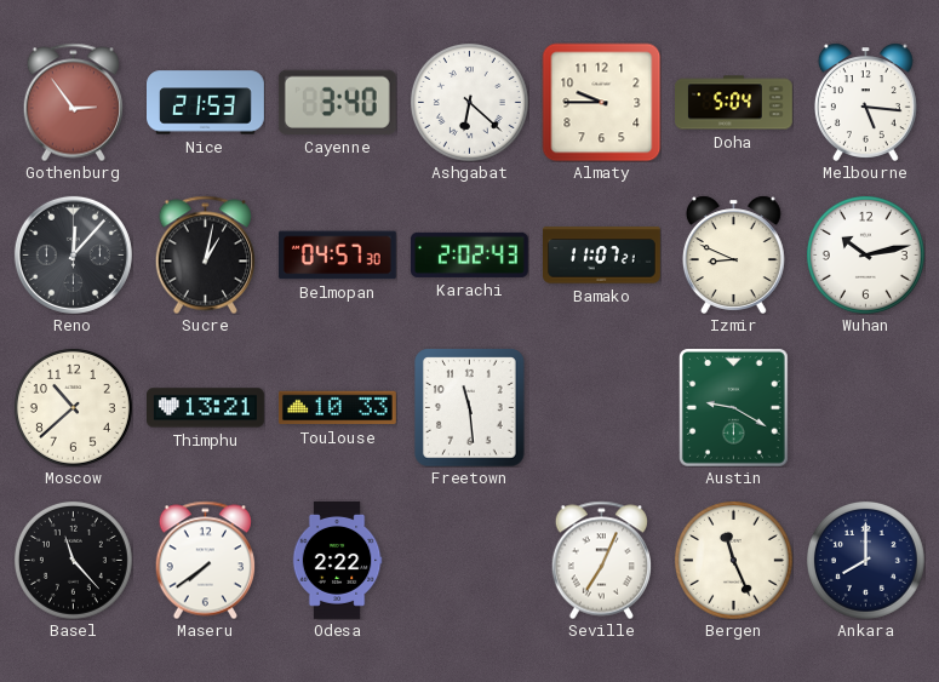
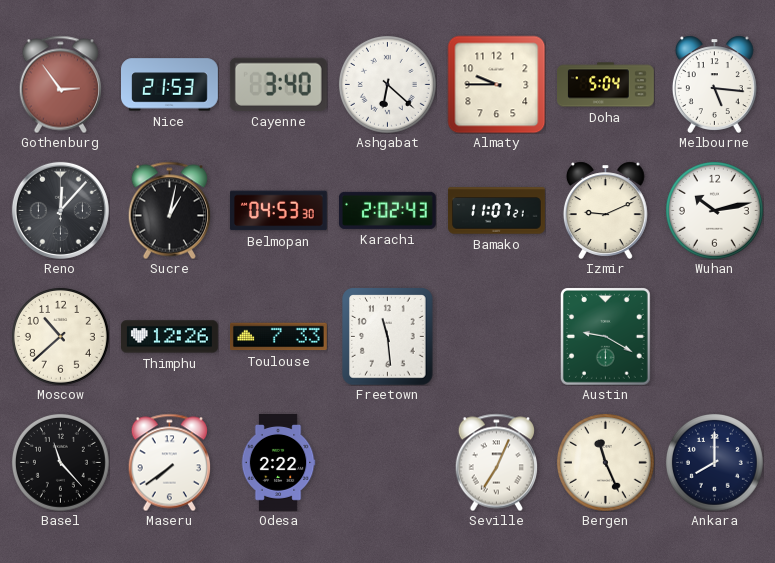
Belmopan: 04:57 -> 04:53
Izmir: 8:49 -> 9:11
Thimphu: 13:21 -> 12:26
Toulouse: 10:33 -> 7:33
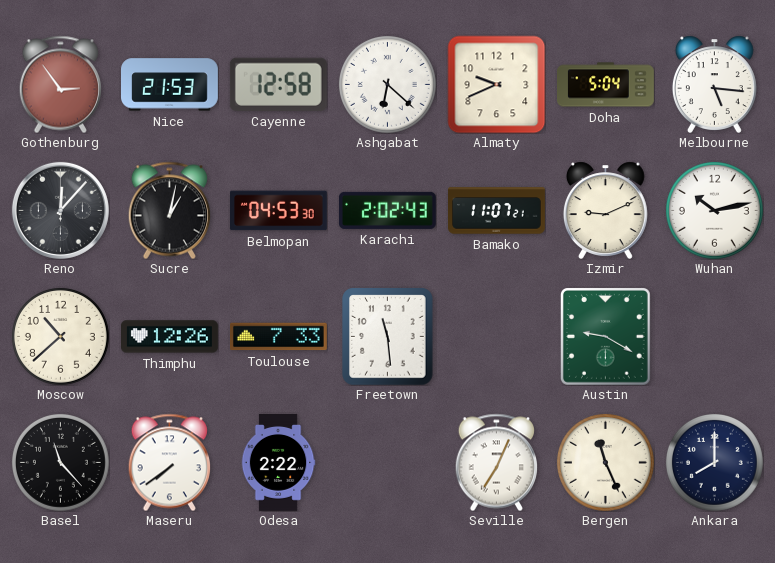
Cayenne: 3:40 -> 12:58
Almaty: 9:45 -> 9:41
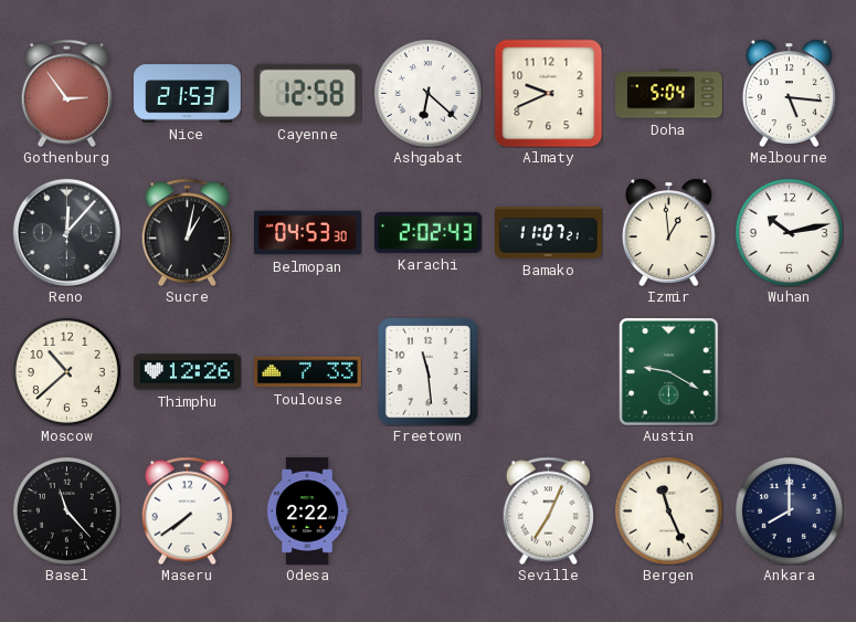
Izmir: 9:11 -> 12:59
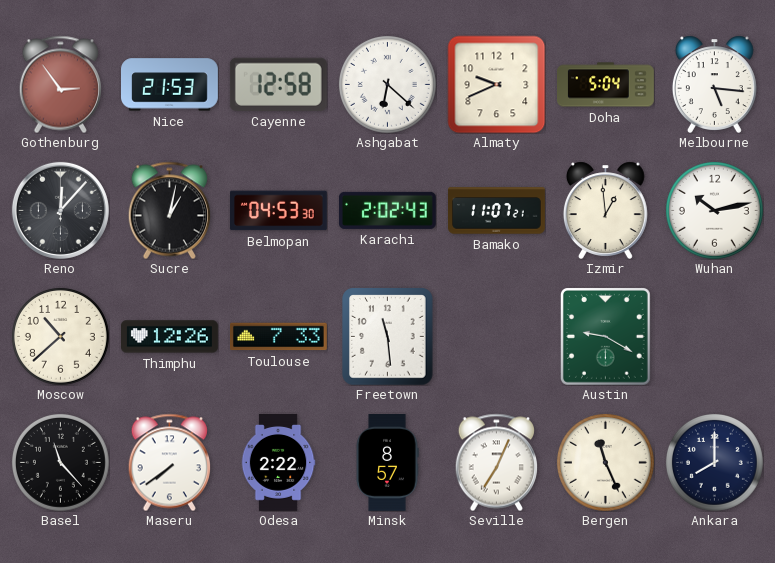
Minsk: none -> 8:57
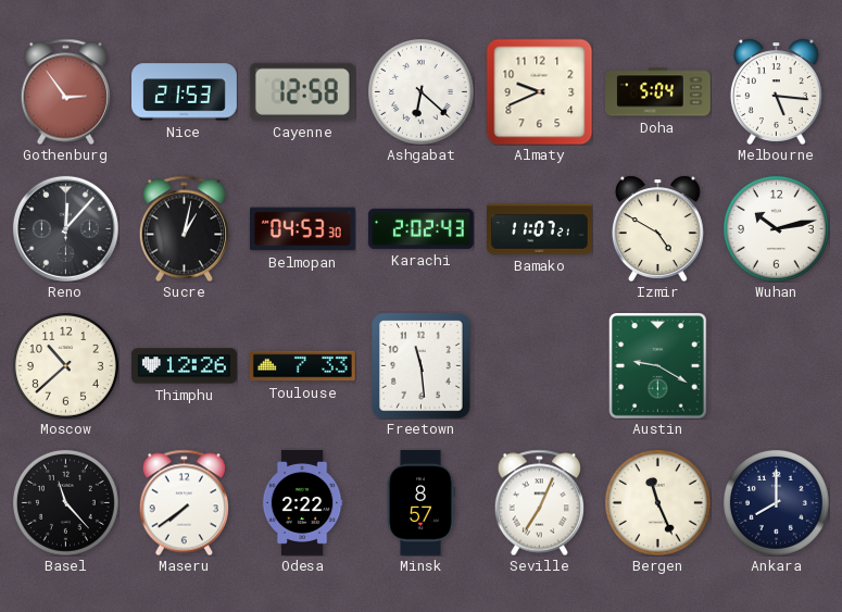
Izmir: 12:59 -> 4:50
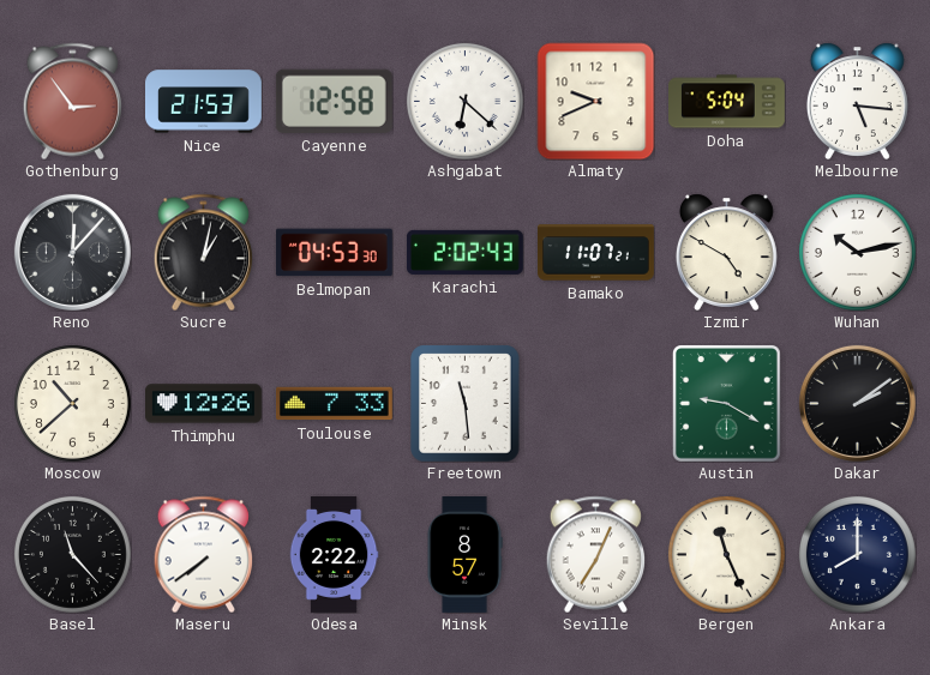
Dakar: none -> 2:09
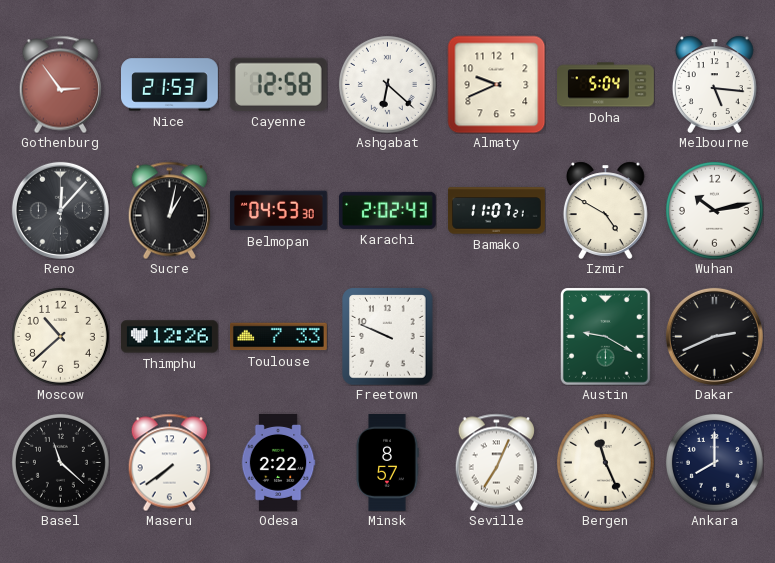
Freetown: 11:29 -> 9:49
Dakar: 2:09 -> 2:41
Basel: 11:23 -> 11:22
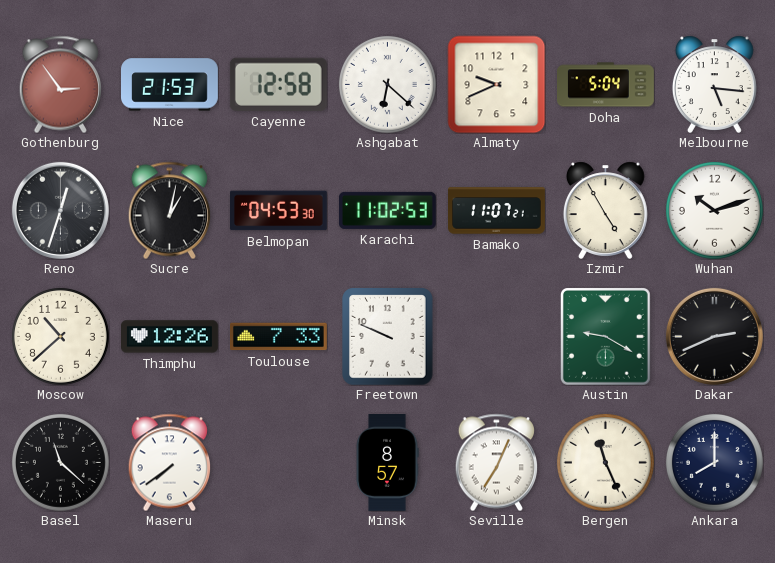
Reno: 12:07 -> 12:33
Karachi: 2:02 -> 11:02
Izmir: 4:50 -> 4:55
Wuhan: 10:13 -> 10:12
Odesa: 2:22 -> none
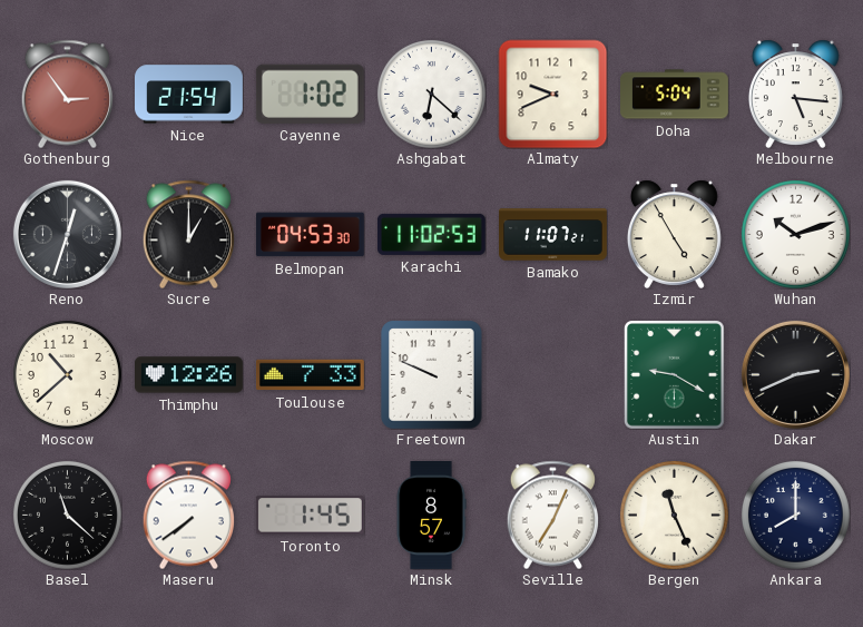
Nice: 21:53 -> 21:54
Cayenne: 12:58 -> 1:02
Sucre: 1:02 -> 1:00
Toronto: none -> 1:45
